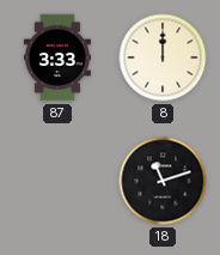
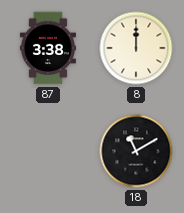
87: 3:33 -> 3:38
18: 11:12 -> 11:10
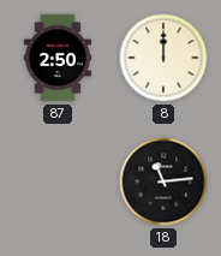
87: 3:38 -> 2:50
18: 11:10 -> 11:14
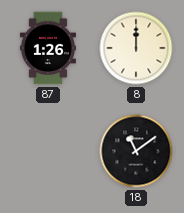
87: 2:50 -> 1:26
18: 11:14 -> 11:09
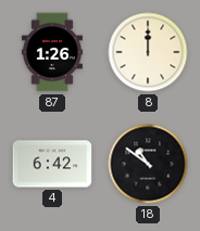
4: none -> 6:42
18: 11:09 -> 10:51
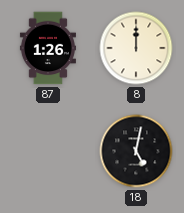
4: 6:42 -> none
18: 10:51 -> 5:02
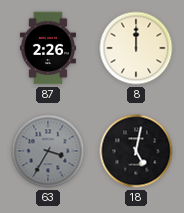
87: 1:26 -> 2:26
63: none -> 3:35
